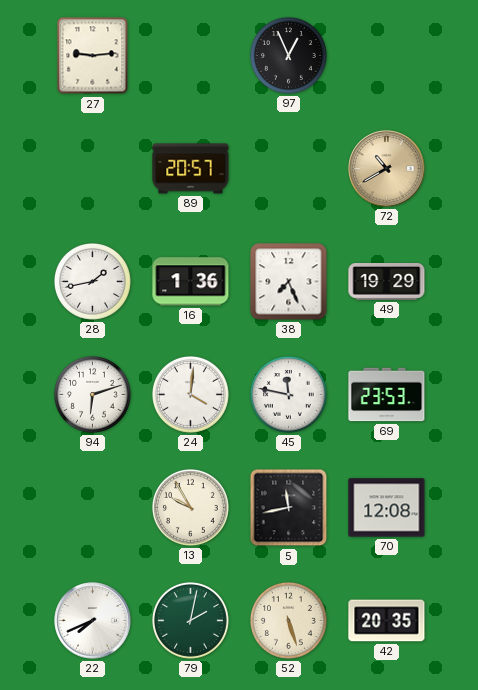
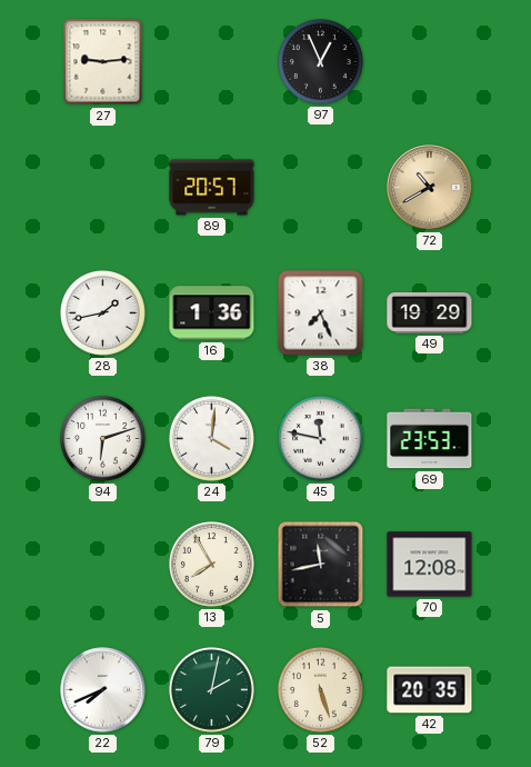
13: 9:55 -> 7:55
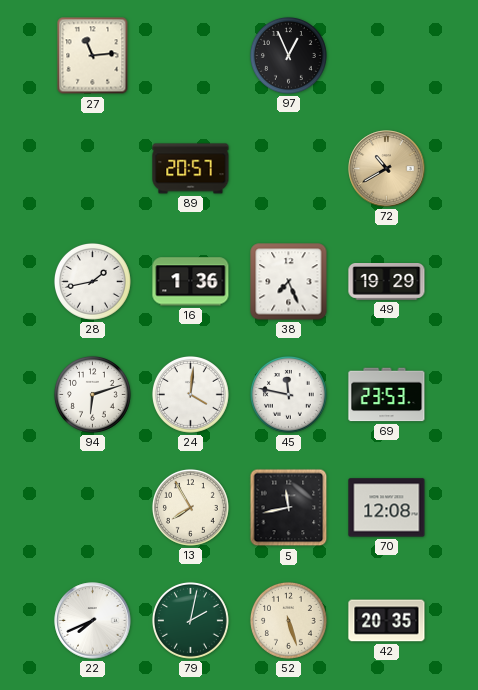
27: 9:14 -> 11:14
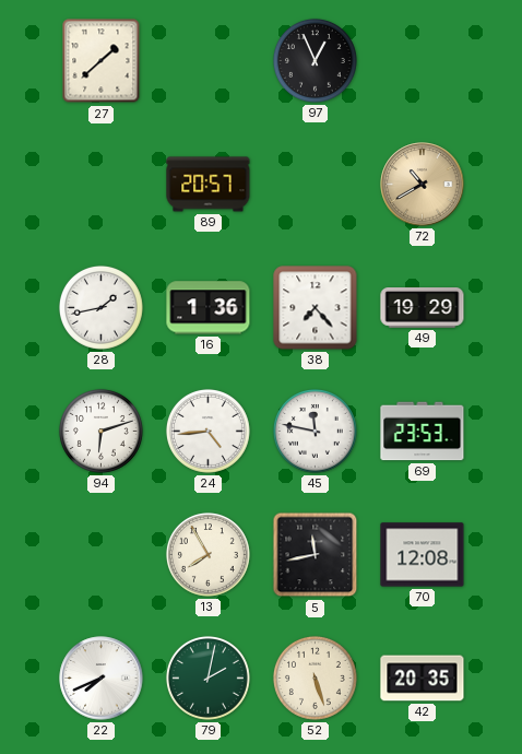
27: 11:14 -> 1:38
38: 7:26 -> 7:23
24: 4:01 -> 4:44
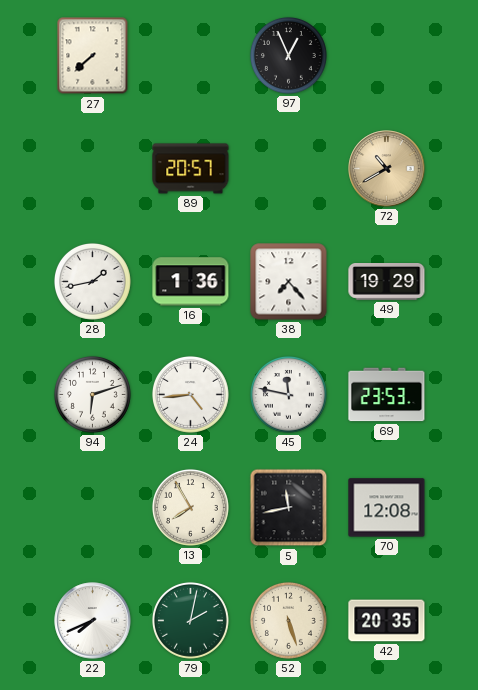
27: 1:38 -> 7:38
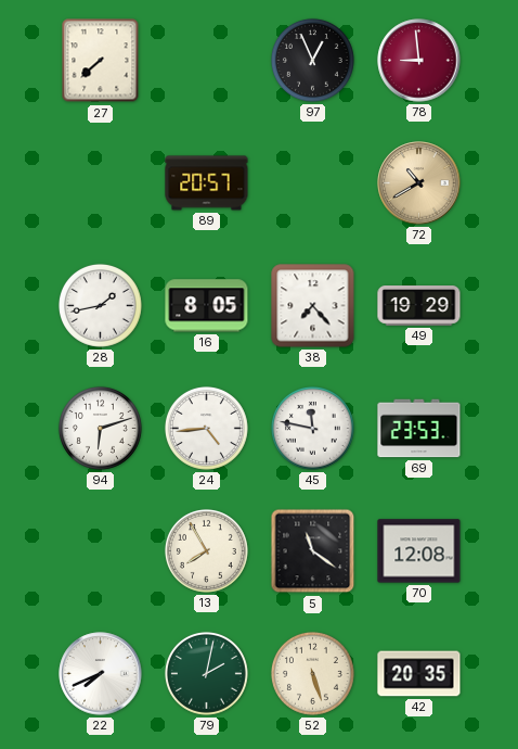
78: none -> 8:59
16: 1:36 -> 8:05
5: 11:43 -> 11:21
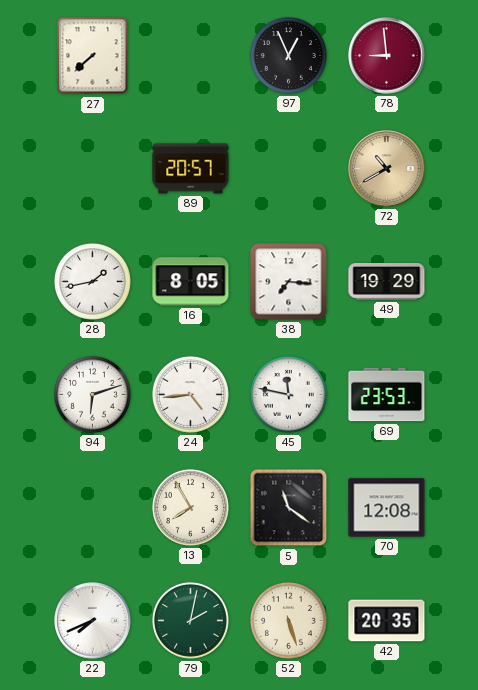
38: 7:23 -> 7:16
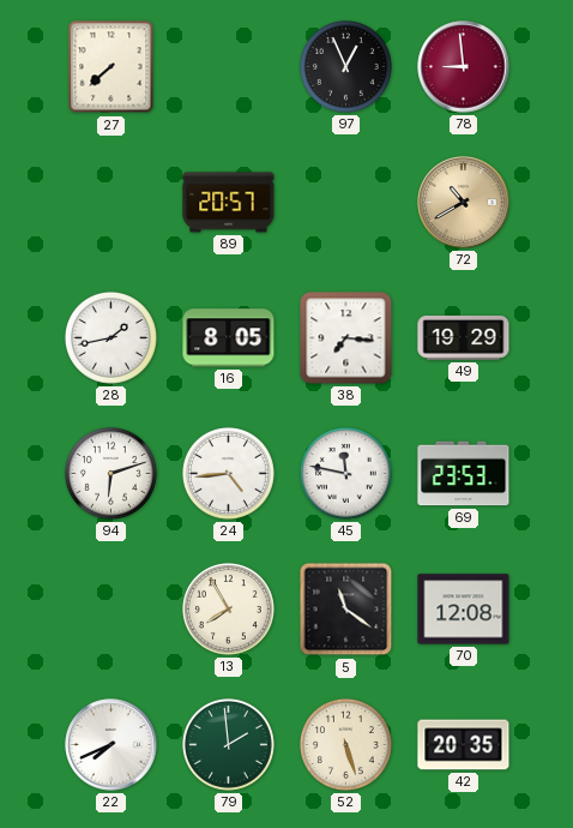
79: 2:02 -> 1:59
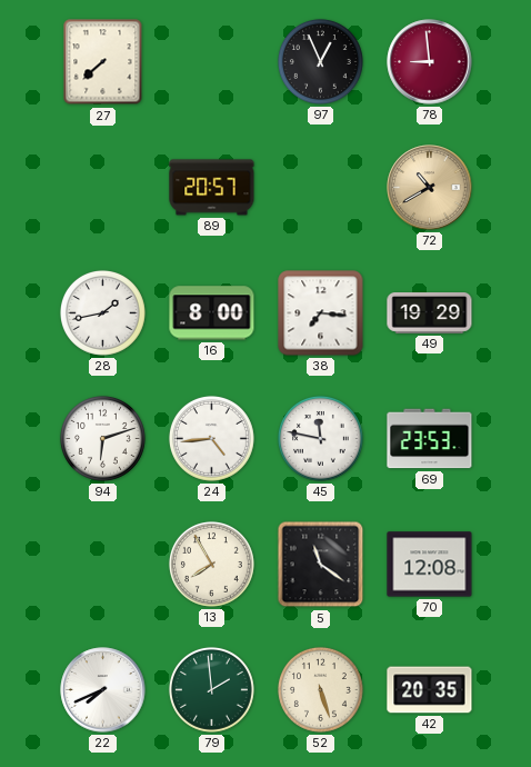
16: 8:05 -> 8:00
